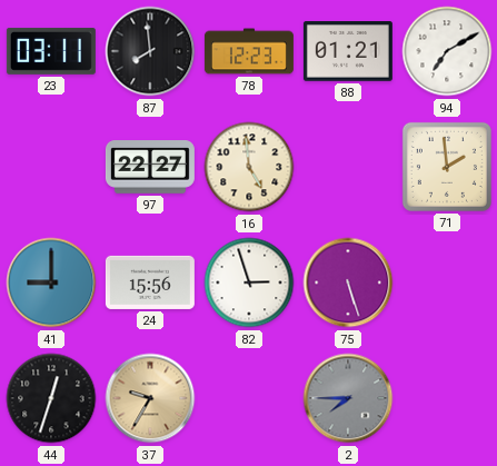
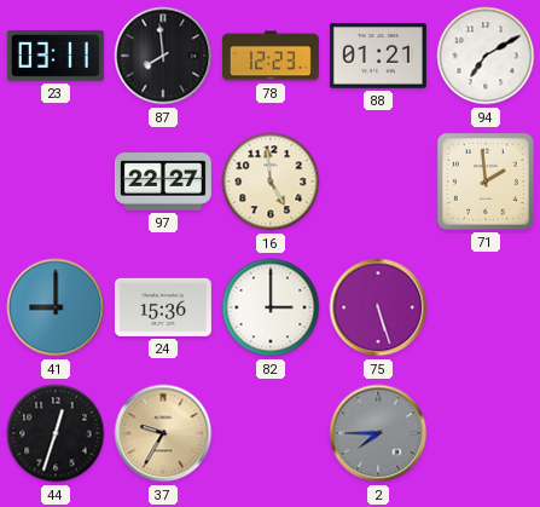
24: 15:56 -> 15:36
82: 2:57 -> 3:00
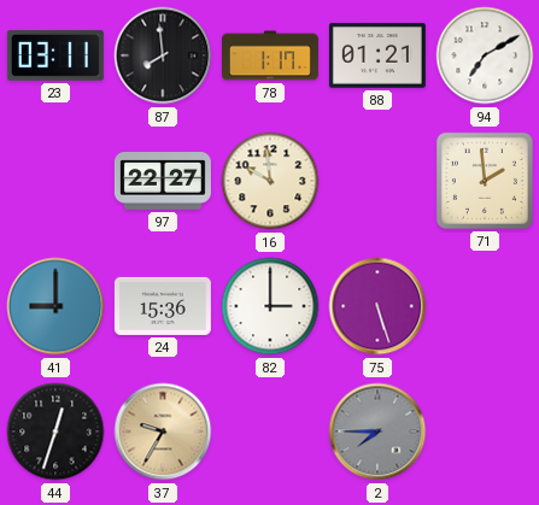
78: 12:23 -> 1:17
16: 4:59 -> 9:59
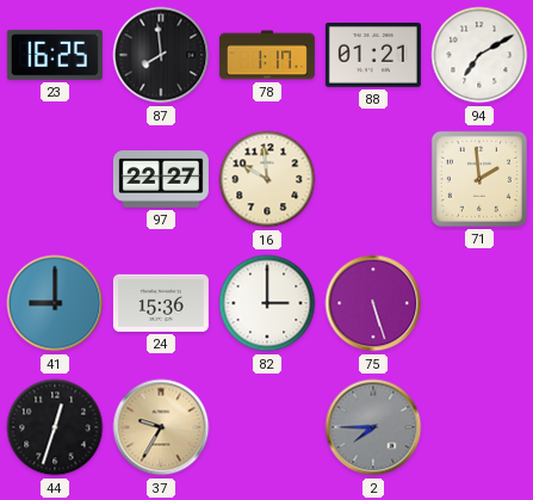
23: 03:11 -> 16:25
